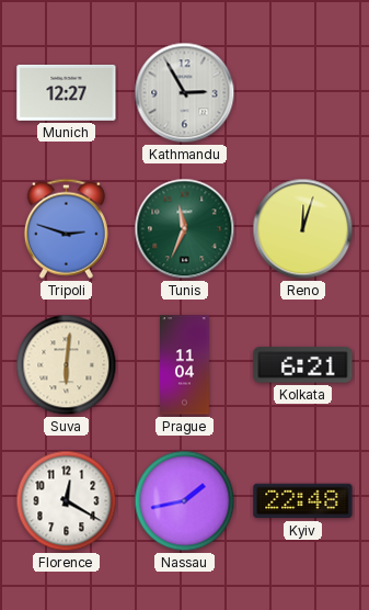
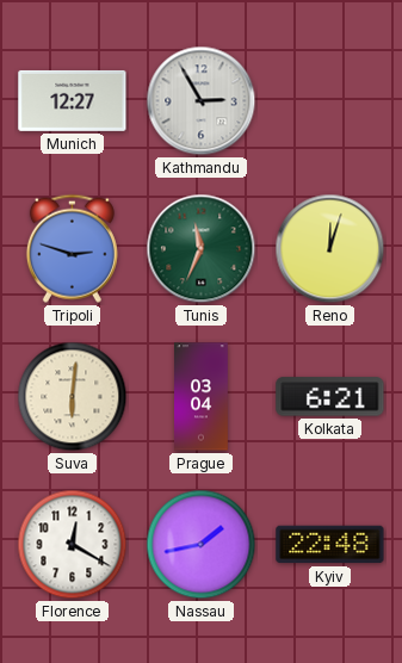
Prague: 11:04 -> 03:04
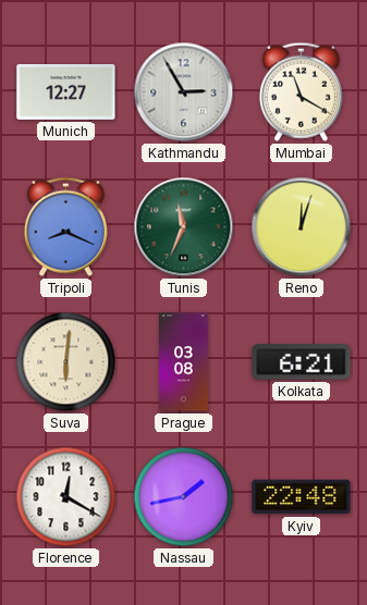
Mumbai: none -> 11:20
Tripoli: 2:48 -> 8:19
Prague: 03:04 -> 03:08
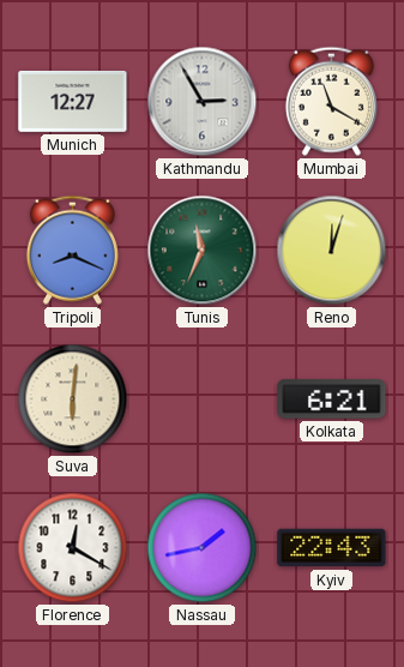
Prague: 03:08 -> none
Kyiv: 22:48 -> 22:43
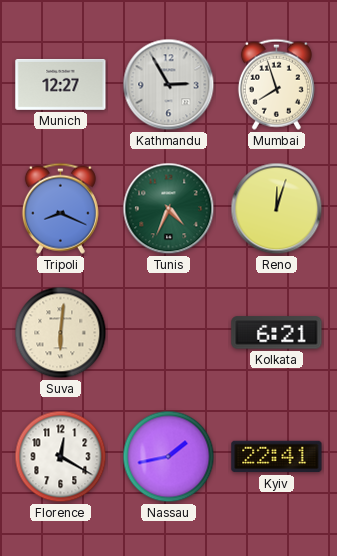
Mumbai: 11:20 -> 7:57
Tunis: 11:34 -> 4:34
Kyiv: 22:43 -> 22:41
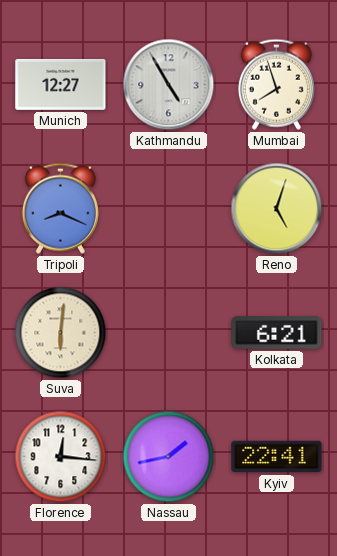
Kathmandu: 2:55 -> 4:55
Tunis: 4:34 -> none
Reno: 12:03 -> 5:03
Florence: 12:20 -> 12:16
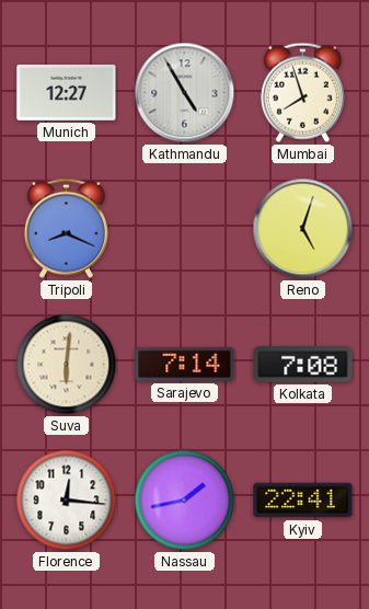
Sarajevo: none -> 7:14
Kolkata: 6:21 -> 7:08
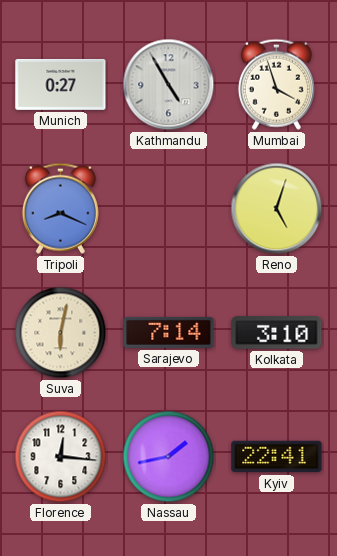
Munich: 12:27 -> 0:27
Mumbai: 7:57 -> 3:57
Suva: 6:01 -> 6:02
Kolkata: 7:08 -> 3:10
